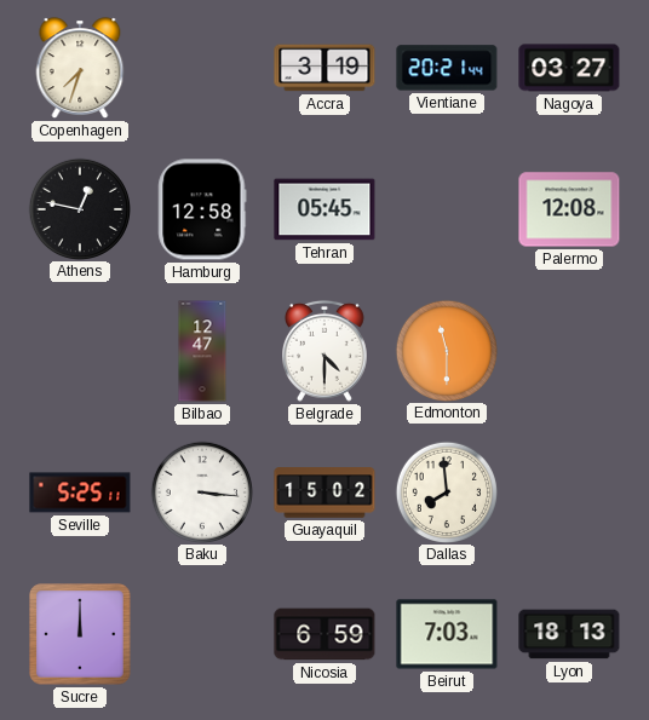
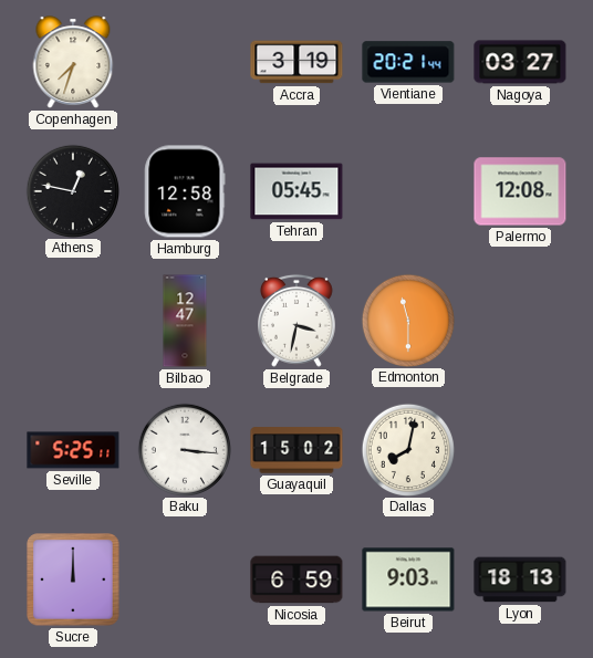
Belgrade: 4:30 -> 3:32
Dallas: 7:59 -> 8:02
Beirut: 7:03 -> 9:03
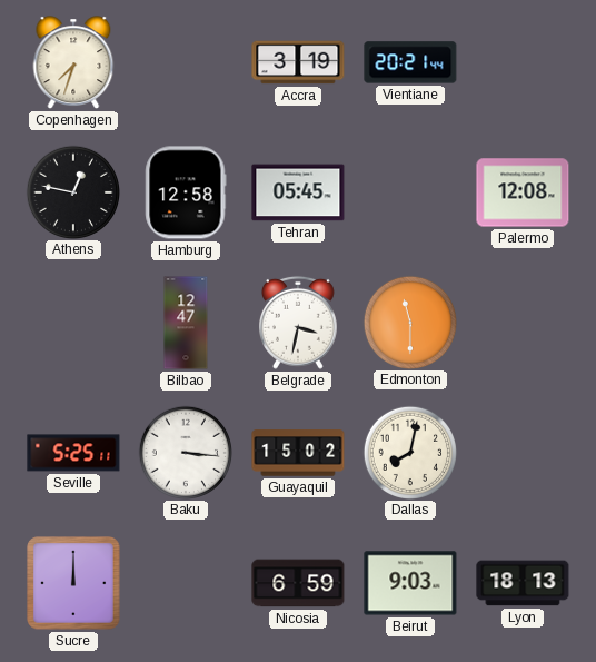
Nagoya: 03:27 -> none
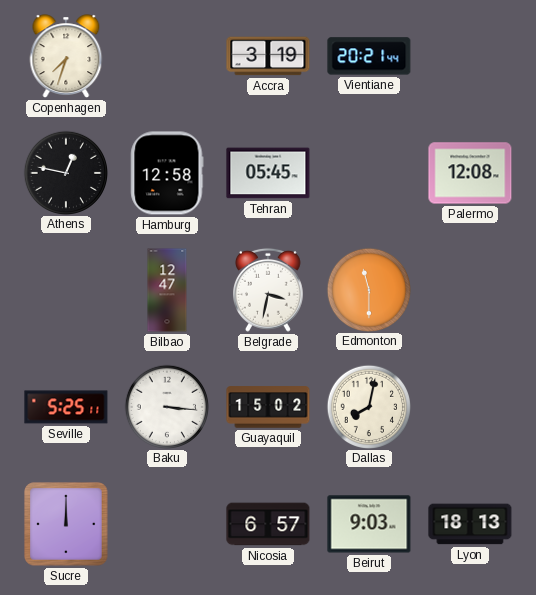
Nicosia: 6:59 -> 6:57
